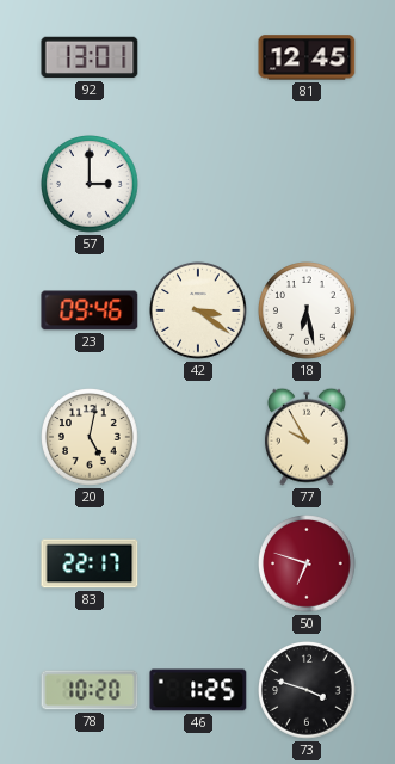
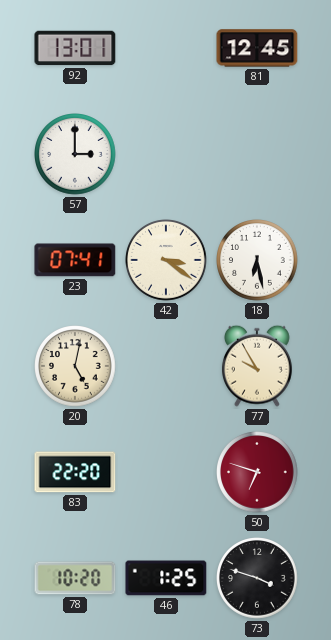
23: 09:46 -> 07:41
83: 22:17 -> 22:20
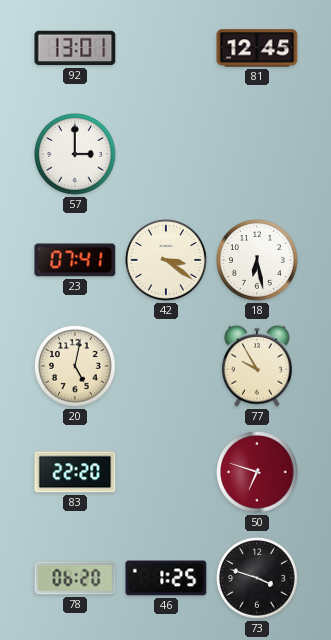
78: 10:20 -> 06:20
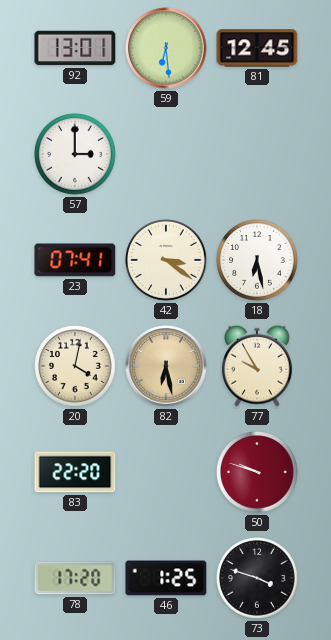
59: none -> 6:29
20: 5:02 -> 4:02
82: none -> 6:28
50: 6:48 -> 9:48
78: 06:20 -> 17:20
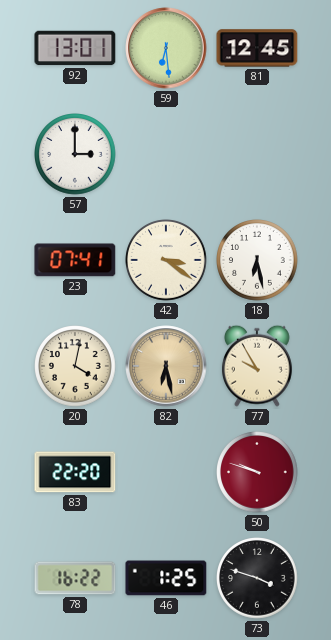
78: 17:20 -> 16:22
